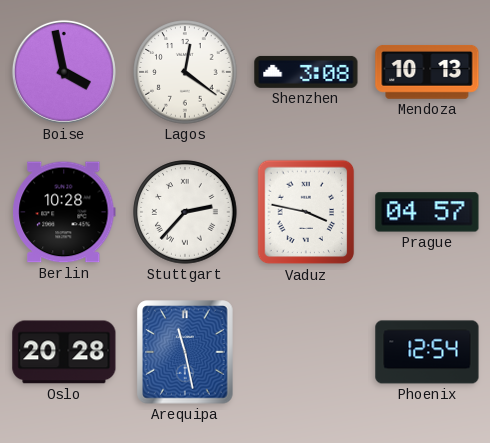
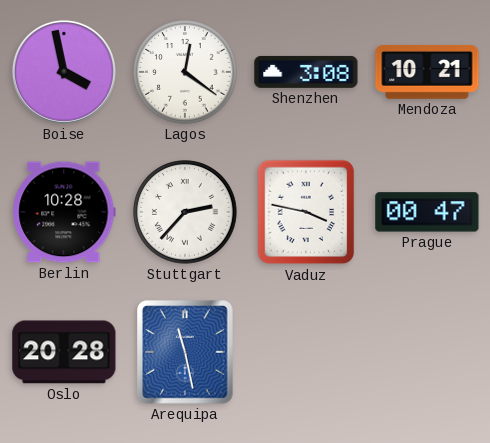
Mendoza: 10:13 -> 10:21
Prague: 04:57 -> 00:47
Phoenix: 12:54 -> none
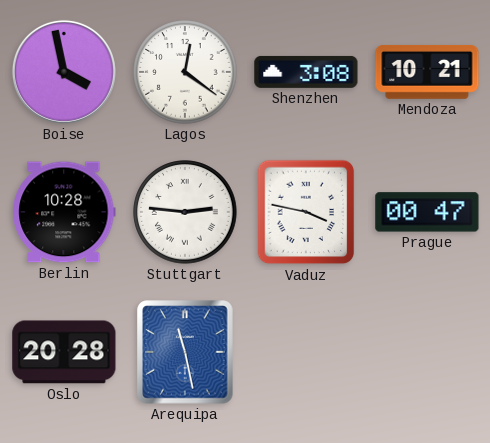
Stuttgart: 2:37 -> 2:46
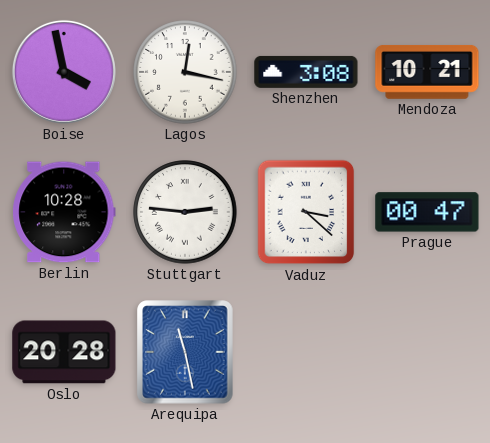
Lagos: 12:21 -> 12:17
Vaduz: 3:47 -> 3:22
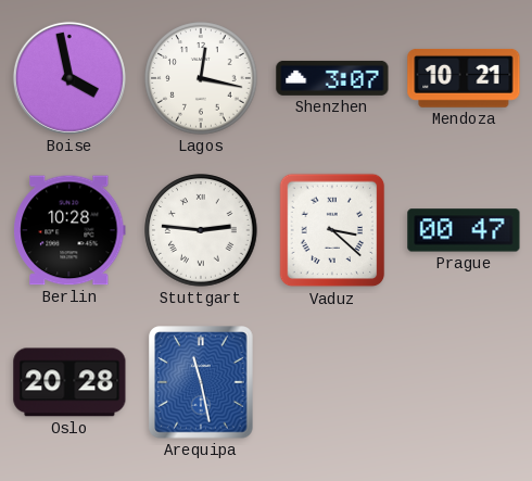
Shenzhen: 3:08 -> 3:07
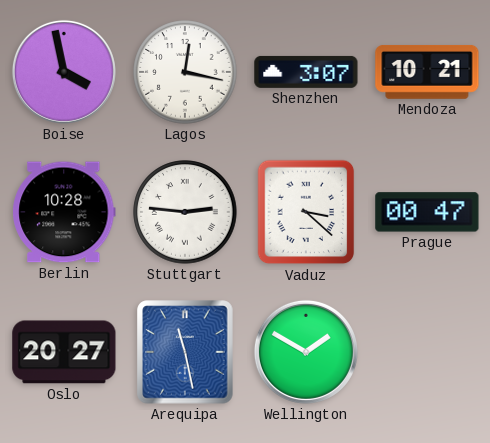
Oslo: 20:28 -> 20:27
Wellington: none -> 1:50
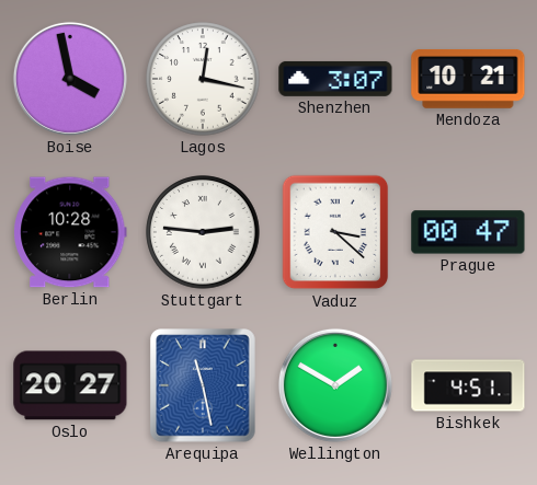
Bishkek: none -> 4:51
